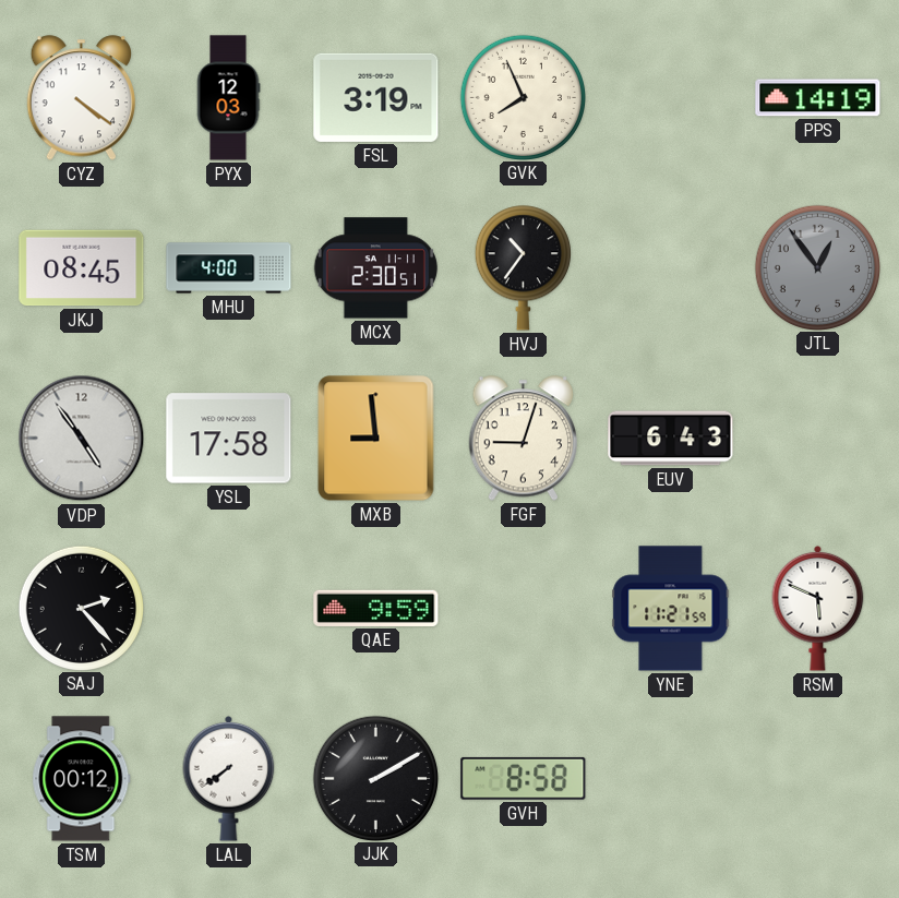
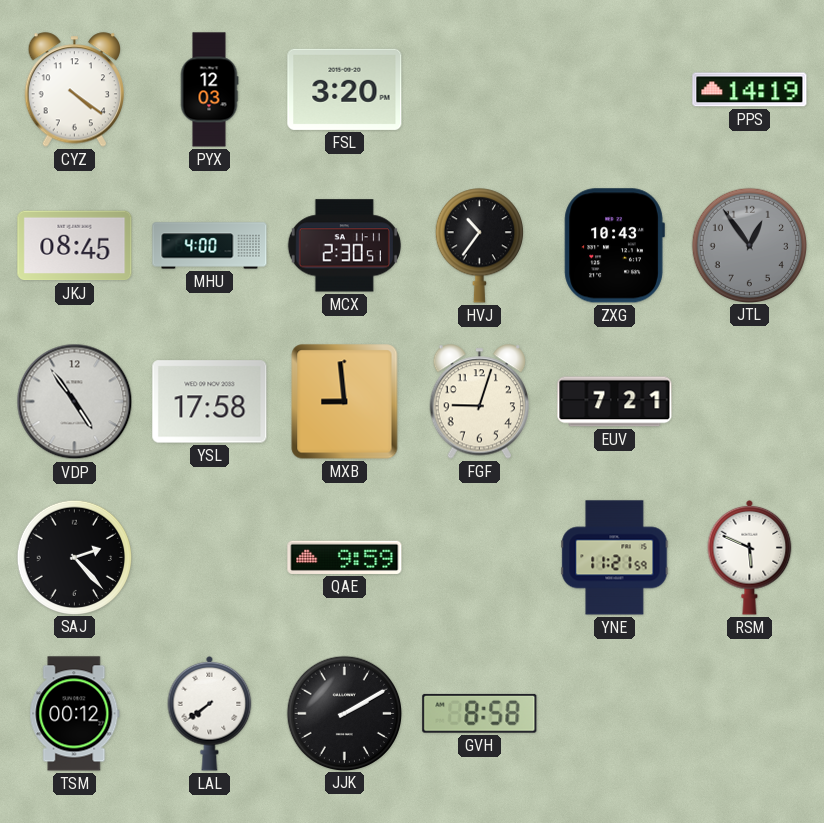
FSL: 3:19 -> 3:20
GVK: 7:56 -> none
ZXG: none -> 10:43
EUV: 6:43 -> 7:21
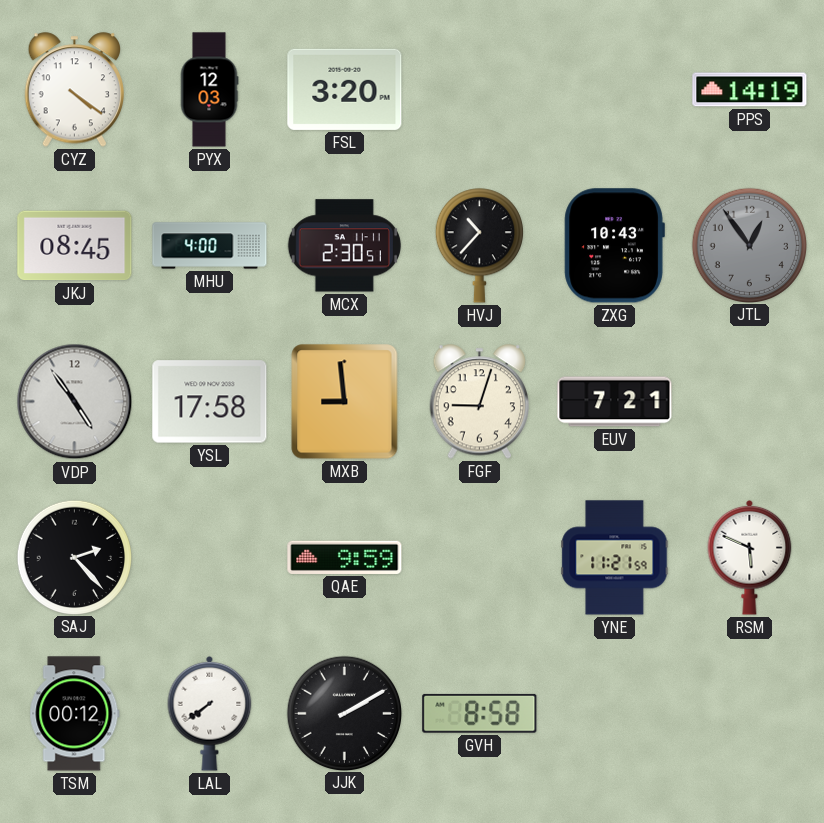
HVJ: 10:36 -> 10:37
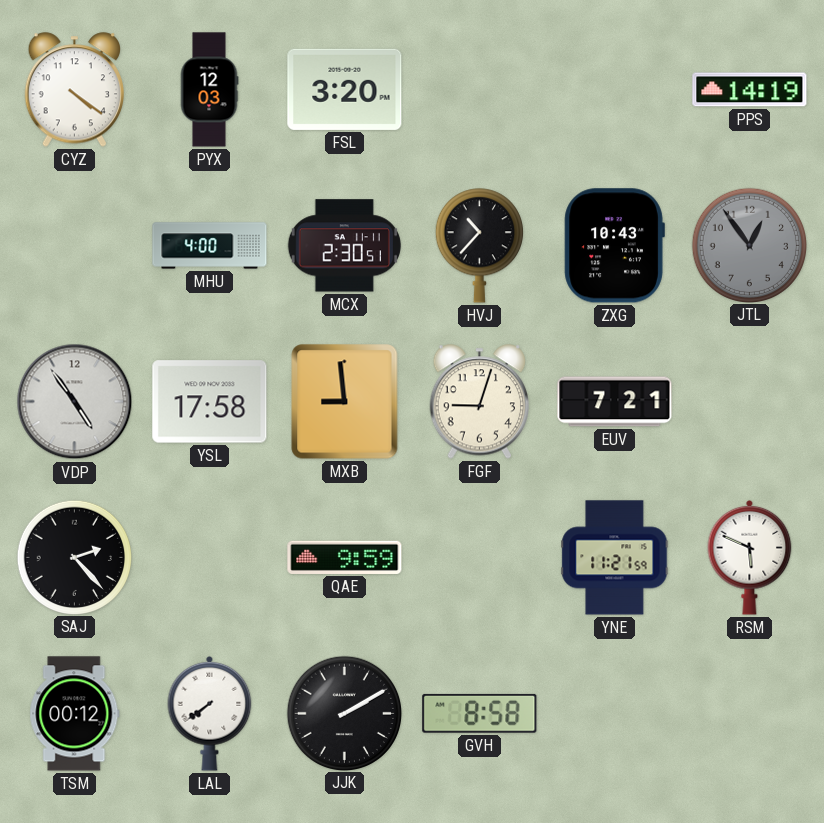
JKJ: 08:45 -> none
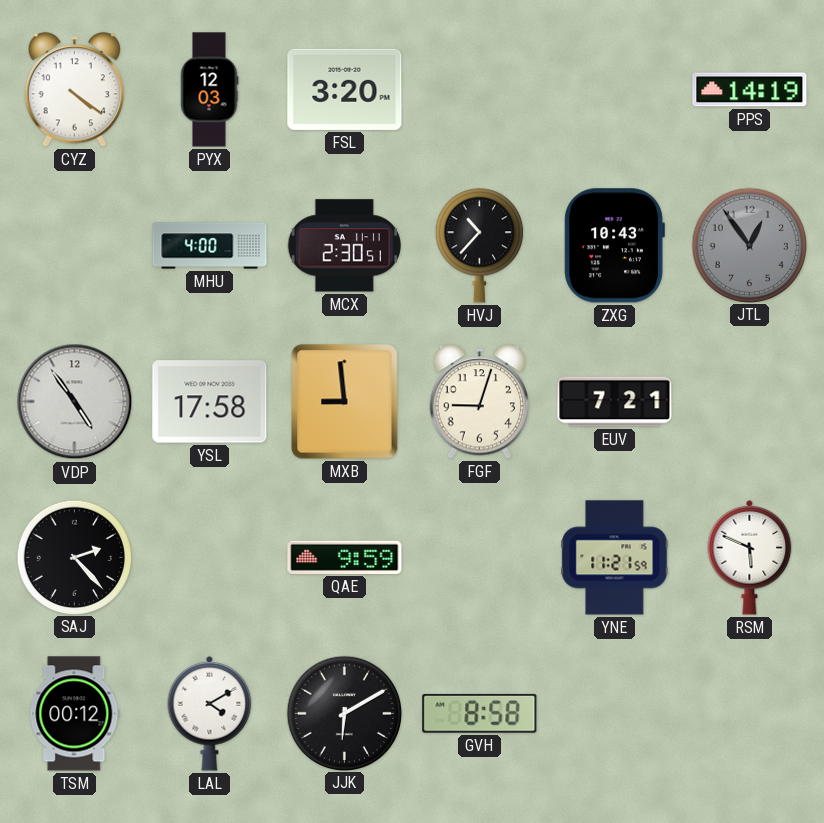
LAL: 7:39 -> 4:10
JJK: 2:10 -> 6:10
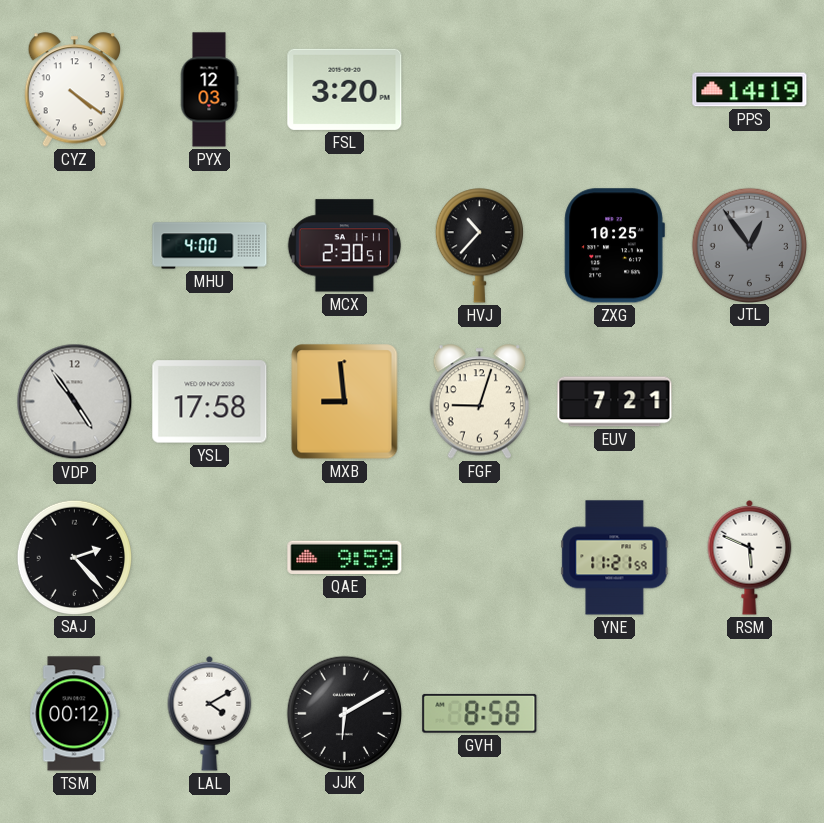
ZXG: 10:43 -> 10:25
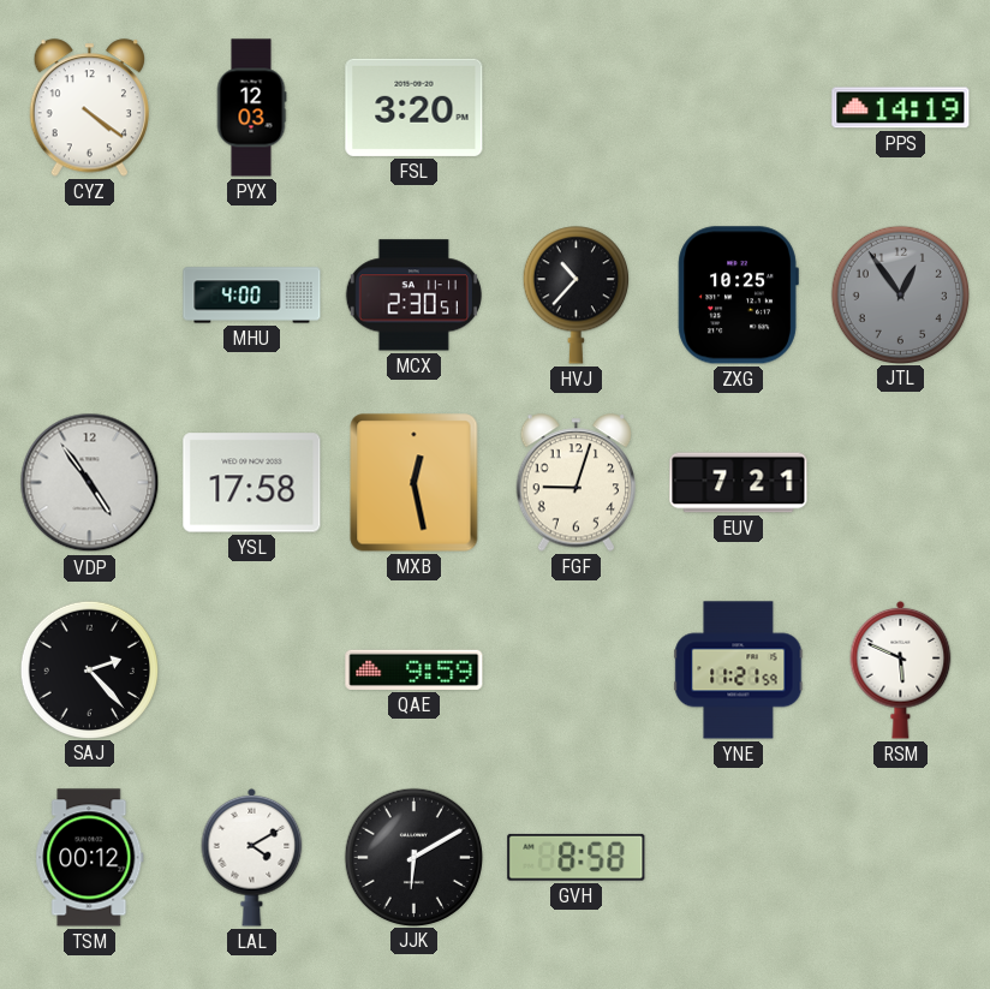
MXB: 8:59 -> 12:28
